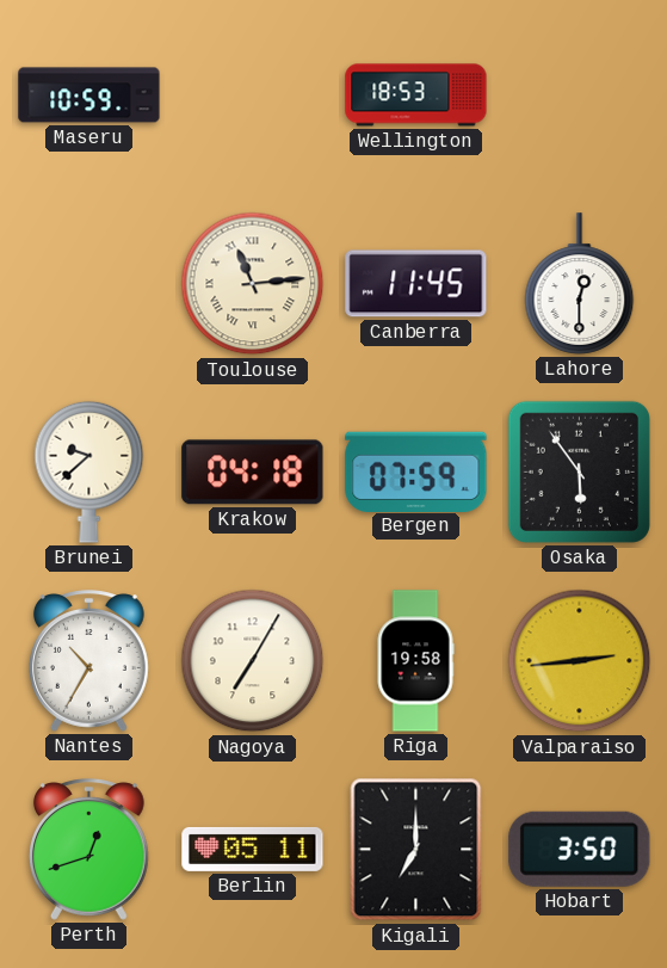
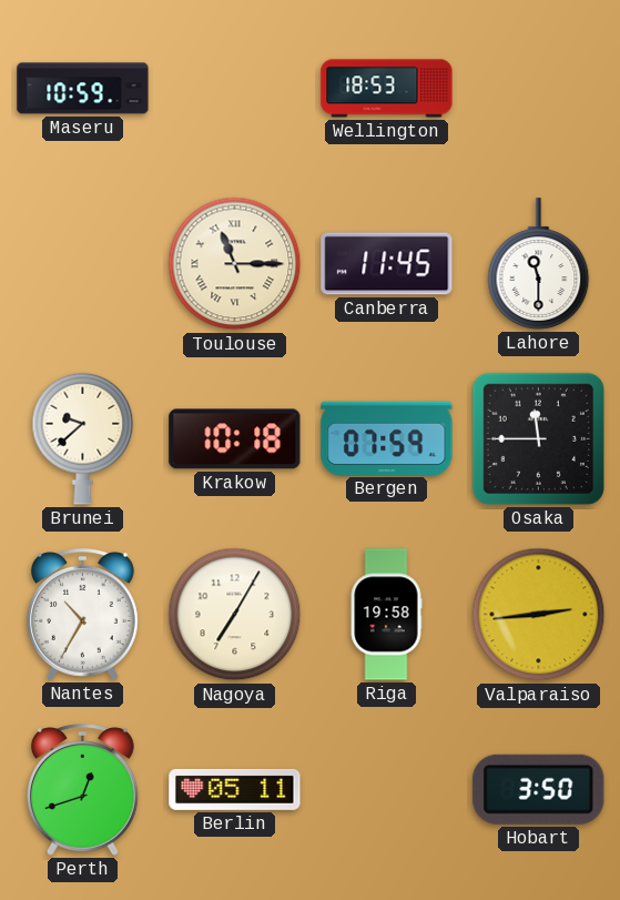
Toulouse: 11:14 -> 11:15
Lahore: 12:30 -> 11:30
Krakow: 04:18 -> 10:18
Osaka: 5:54 -> 11:45
Kigali: 7:00 -> none
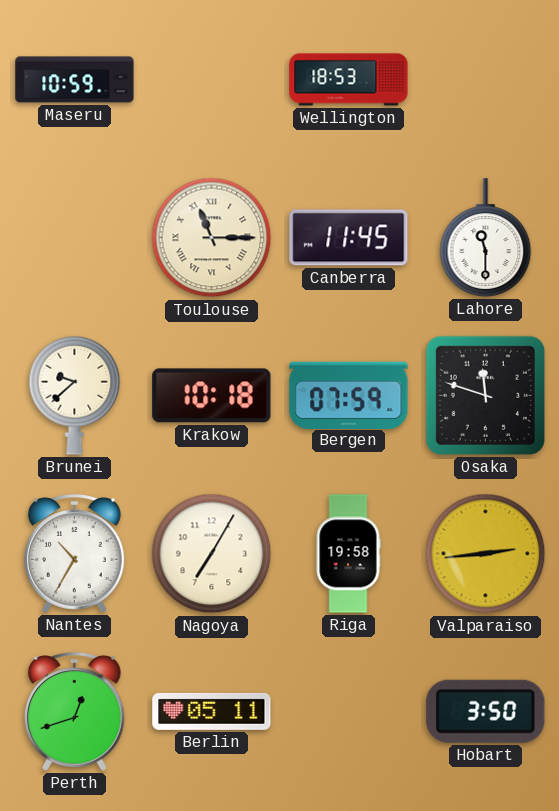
Osaka: 11:45 -> 11:48
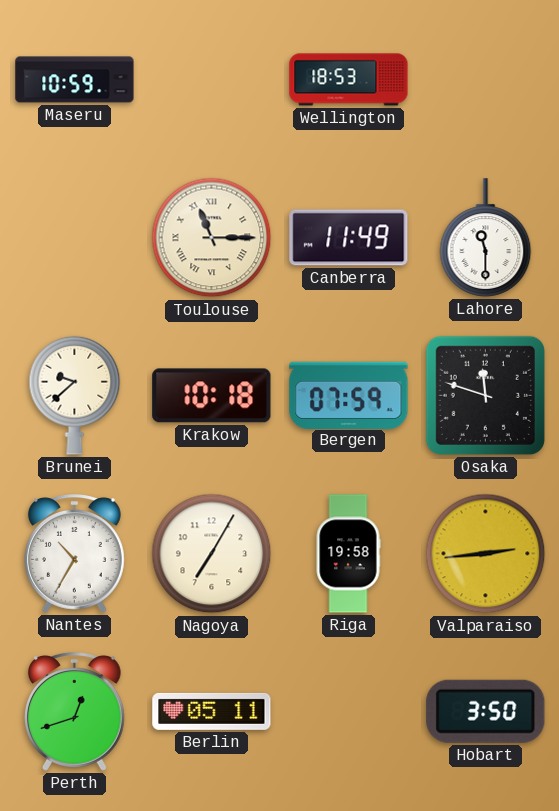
Canberra: 11:45 -> 11:49
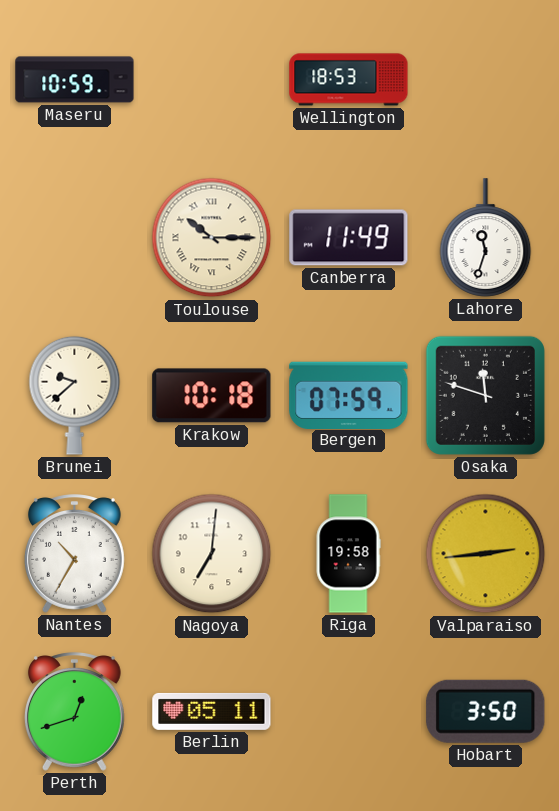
Toulouse: 11:15 -> 10:15
Lahore: 11:30 -> 11:33
Nagoya: 7:05 -> 7:01
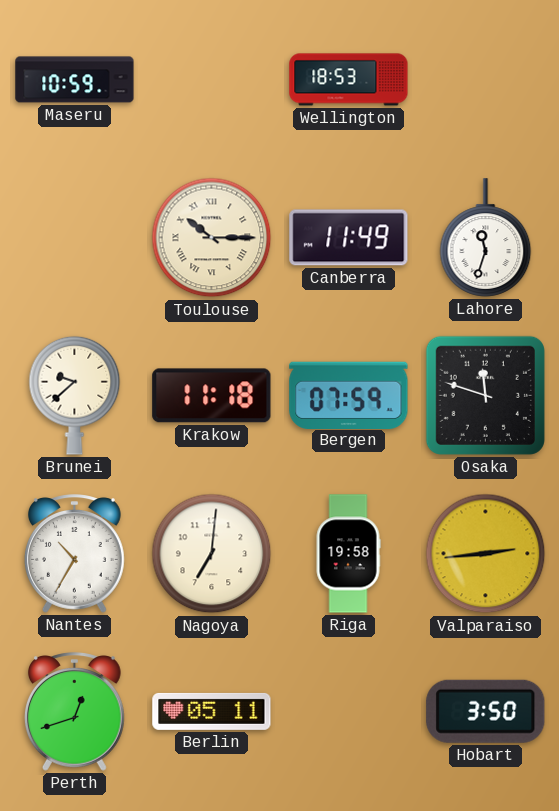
Krakow: 10:18 -> 11:18
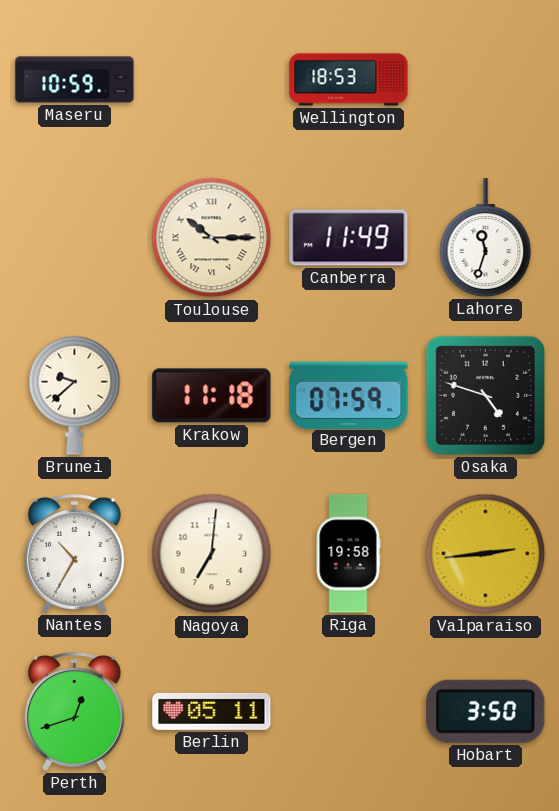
Osaka: 11:48 -> 4:48
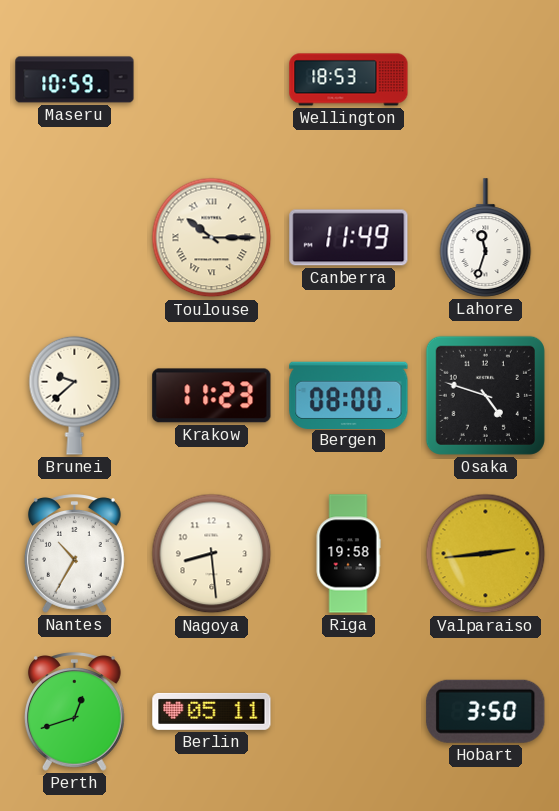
Krakow: 11:18 -> 11:23
Bergen: 07:59 -> 08:00
Nagoya: 7:01 -> 8:29
